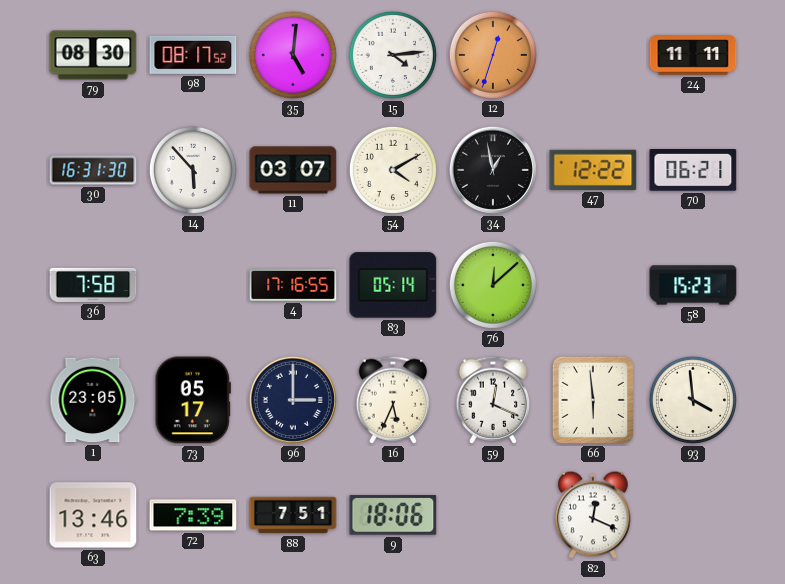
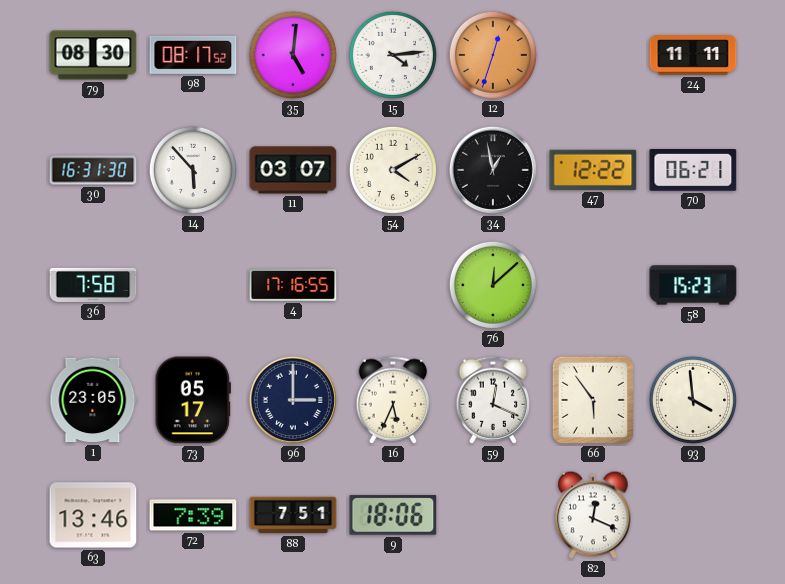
83: 05:14 -> none
66: 5:59 -> 5:54
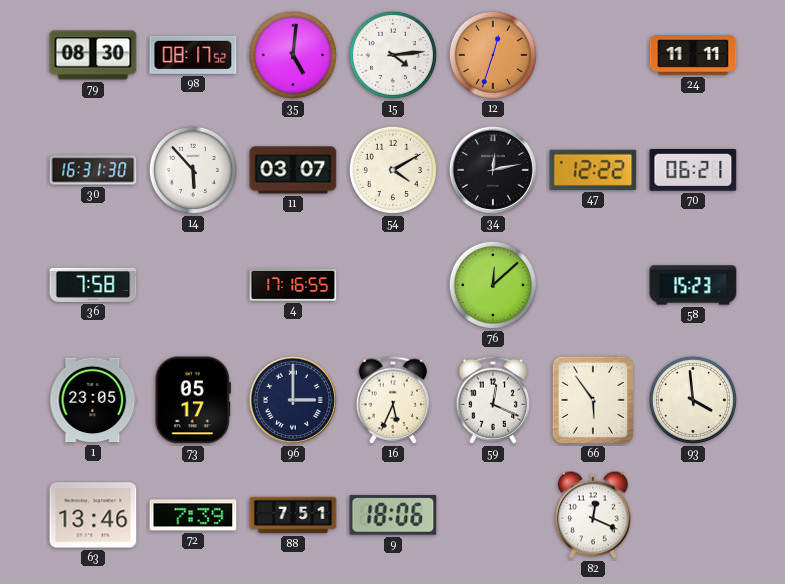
34: 12:58 -> 12:13
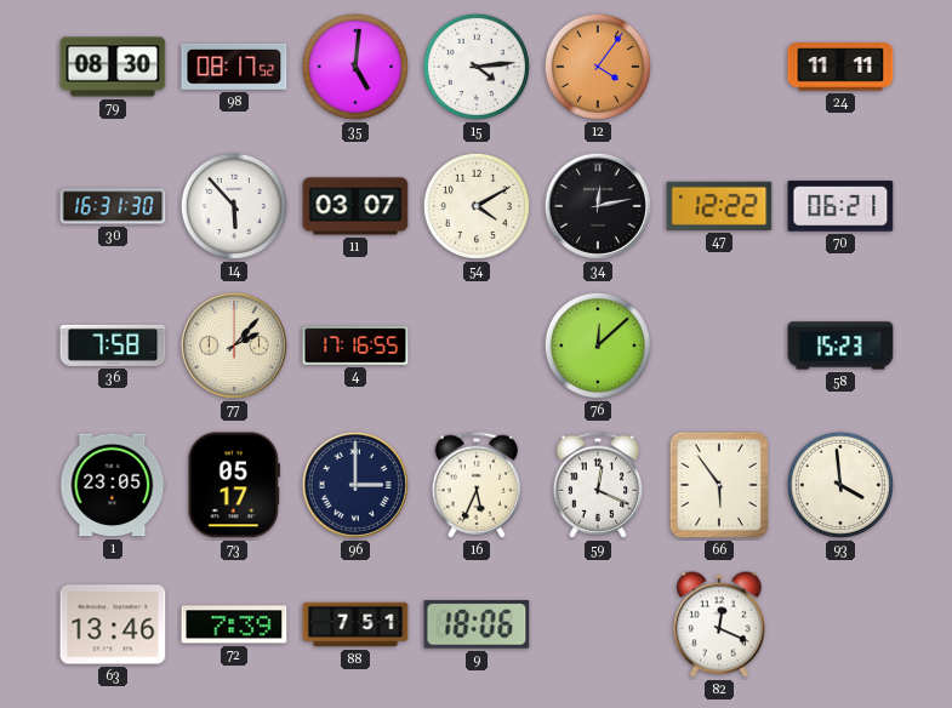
12: 12:33 -> 4:06
77: none -> 2:07
